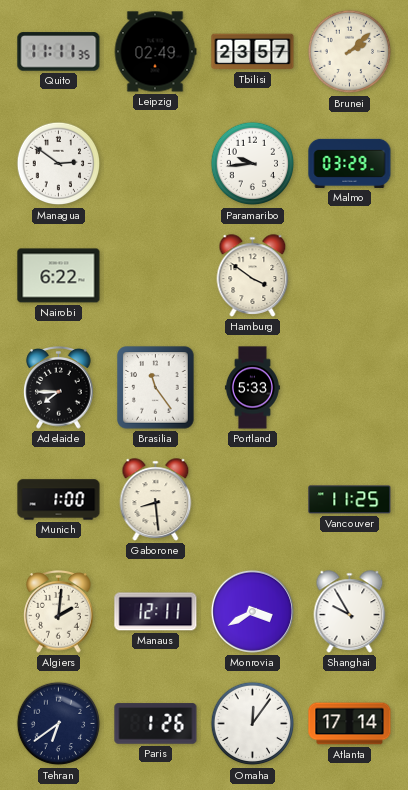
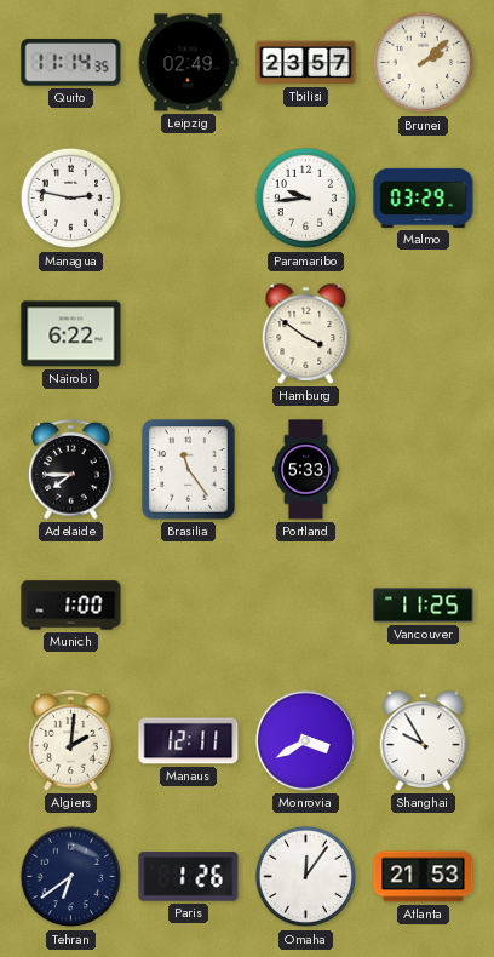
Quito: 11:11 -> 11:14
Managua: 2:51 -> 2:47
Gaborone: 8:29 -> none
Atlanta: 17:14 -> 21:53
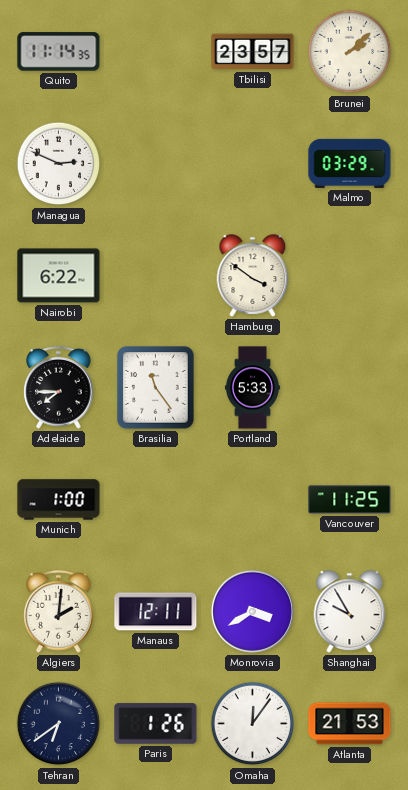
Leipzig: 02:49 -> none
Managua: 2:47 -> 2:49
Paramaribo: 9:44 -> none
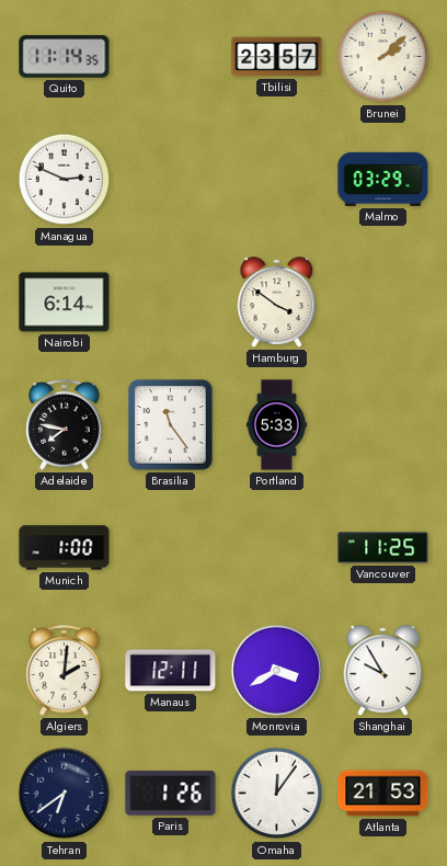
Nairobi: 6:22 -> 6:14
Adelaide: 7:45 -> 7:47
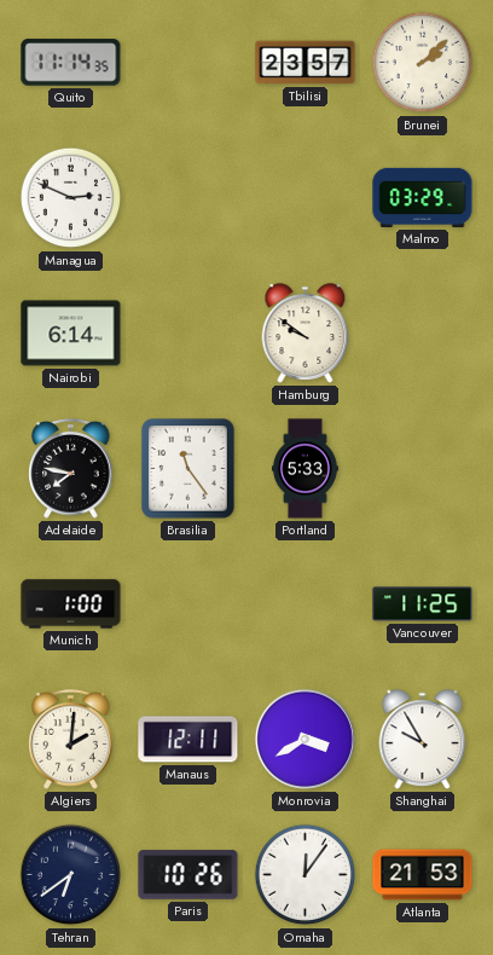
Hamburg: 3:51 -> 9:51
Paris: 1:26 -> 10:26
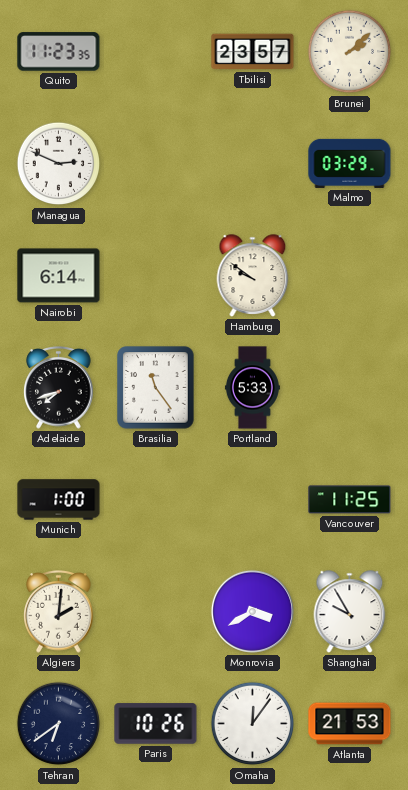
Quito: 11:14 -> 11:23
Adelaide: 7:47 -> 7:42
Manaus: 12:11 -> none
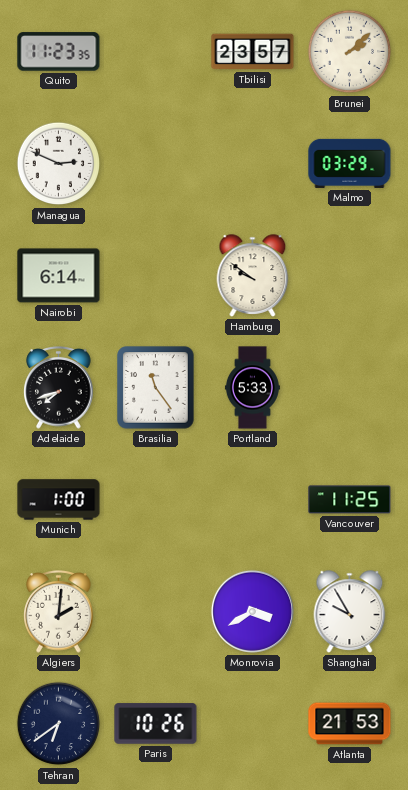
Omaha: 12:06 -> none
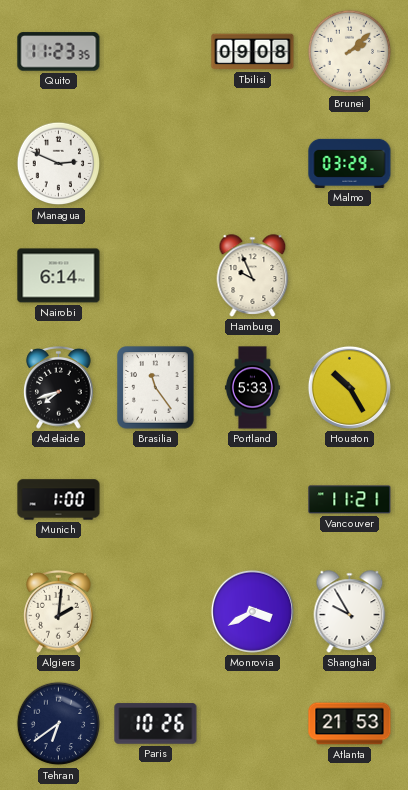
Tbilisi: 23:57 -> 09:08
Hamburg: 9:51 -> 9:56
Houston: none -> 10:25
Vancouver: 11:25 -> 11:21
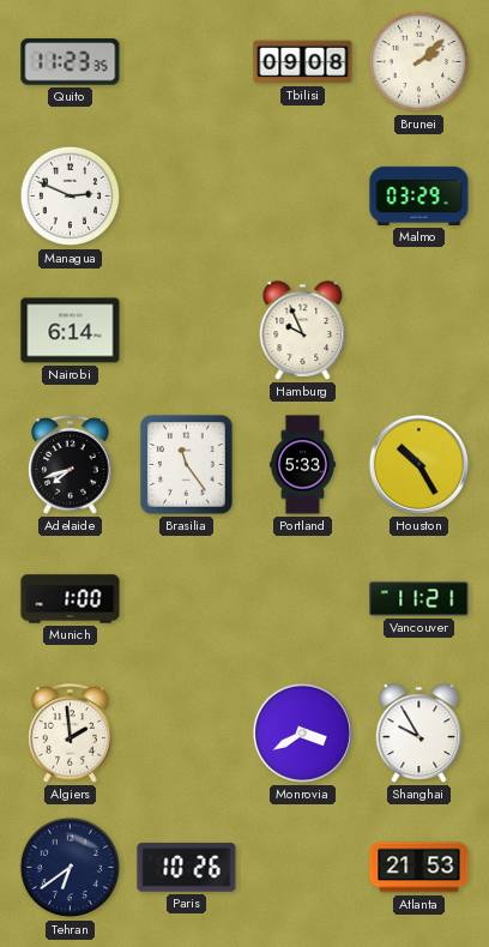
Algiers: 2:01 -> 1:59
